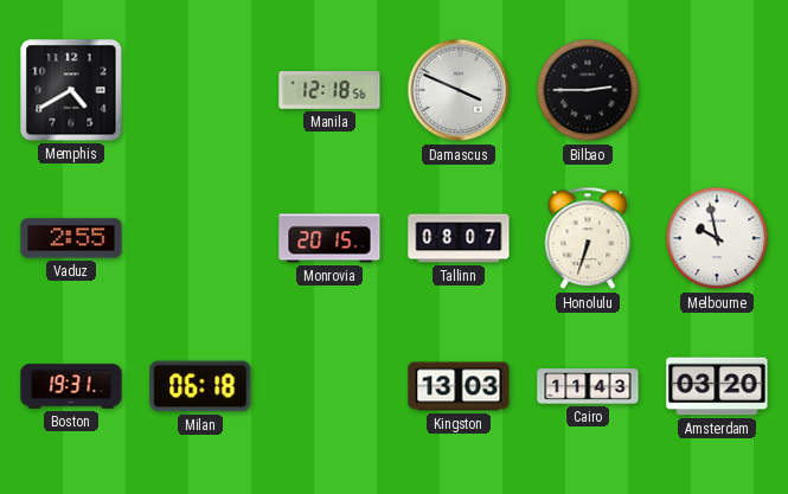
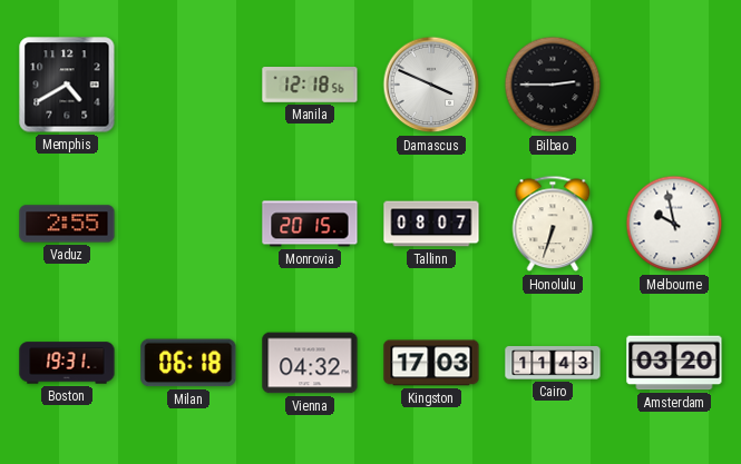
Vienna: none -> 04:32
Kingston: 13:03 -> 17:03
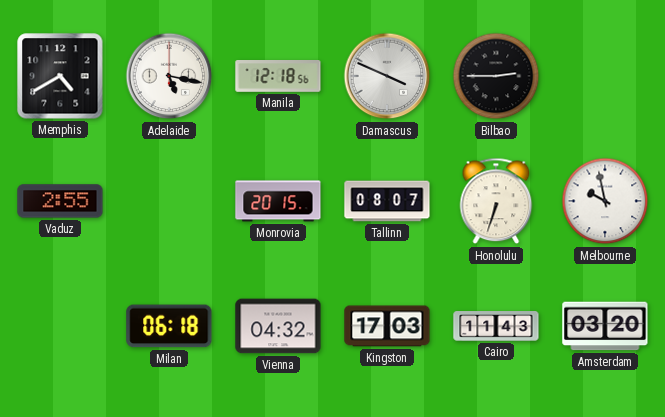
Adelaide: none -> 5:17
Boston: 19:31 -> none
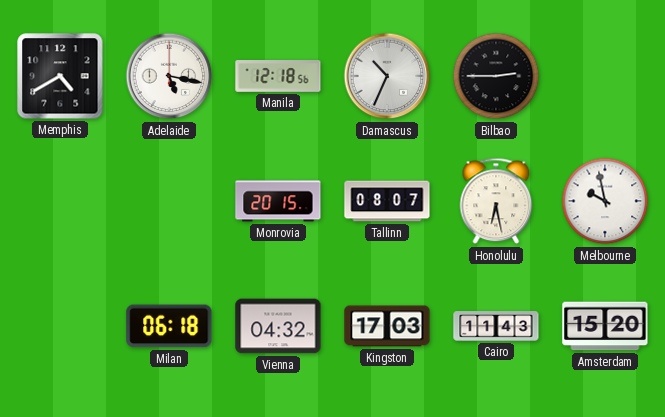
Damascus: 3:49 -> 10:34
Vaduz: 2:55 -> none
Honolulu: 6:33 -> 6:28
Amsterdam: 03:20 -> 15:20
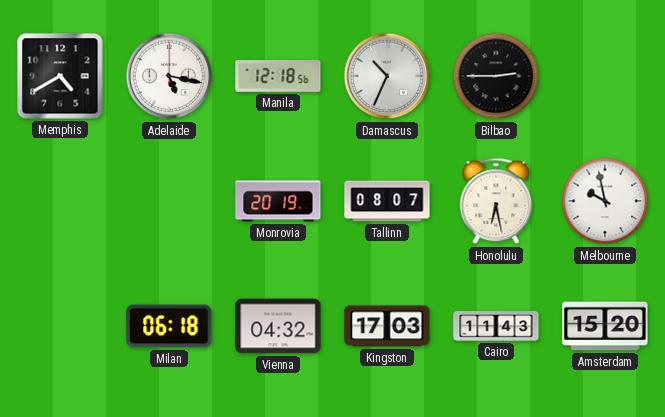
Monrovia: 20:15 -> 20:19
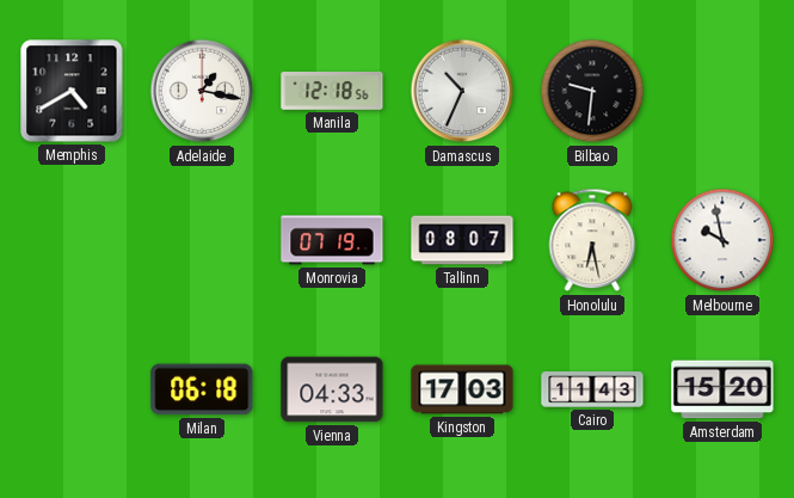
Adelaide: 5:17 -> 1:17
Bilbao: 2:45 -> 9:31
Monrovia: 20:19 -> 07:19
Vienna: 04:32 -> 04:33
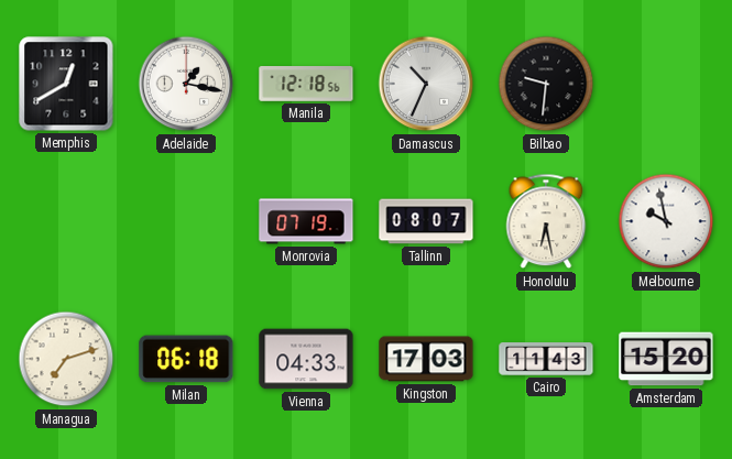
Memphis: 4:40 -> 12:40
Managua: none -> 7:12
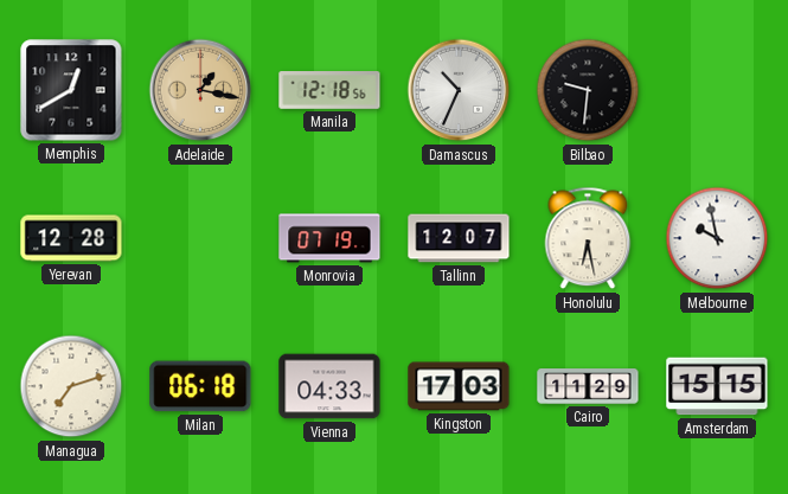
Adelaide dial: white -> champagne
Yerevan: none -> 12:28
Tallinn: 08:07 -> 12:07
Cairo: 11:43 -> 11:29
Amsterdam: 15:20 -> 15:15
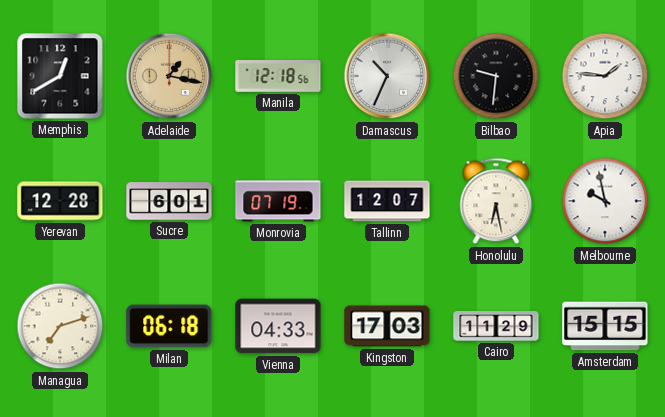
Apia: none -> 1:46
Sucre: none -> 6:01
